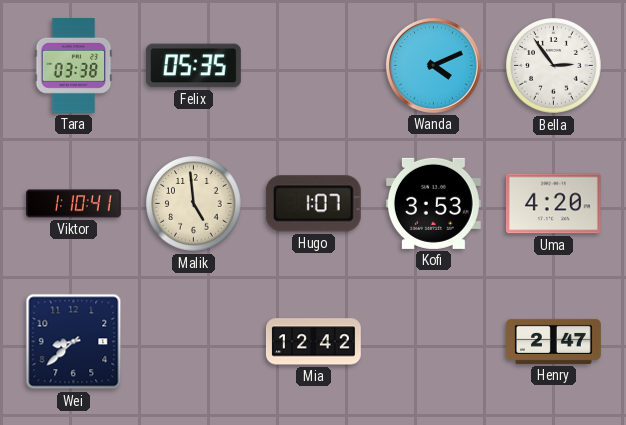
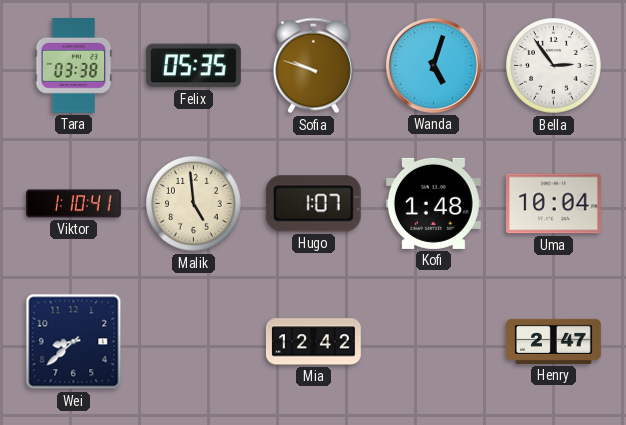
Sofia: none -> 9:48
Wanda: 4:11 -> 5:03
Kofi: 3:53 -> 1:48
Uma: 4:20 -> 10:04
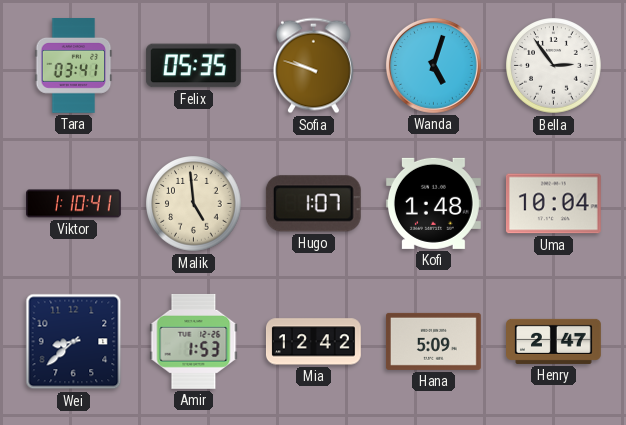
Tara: 03:38 -> 03:41
Amir: none -> 1:53
Hana: none -> 5:09
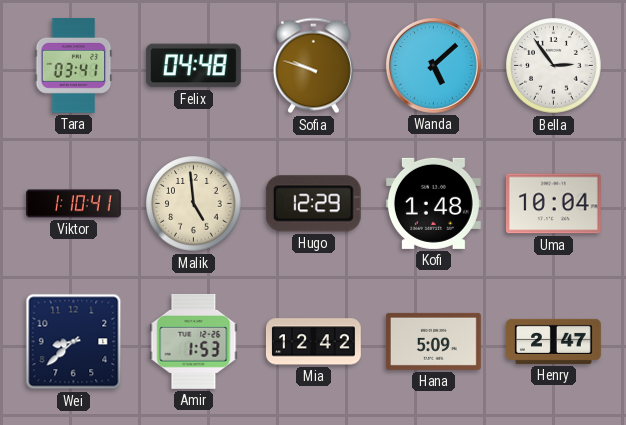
Felix: 05:35 -> 04:48
Wanda: 5:03 -> 5:08
Hugo: 1:07 -> 12:29
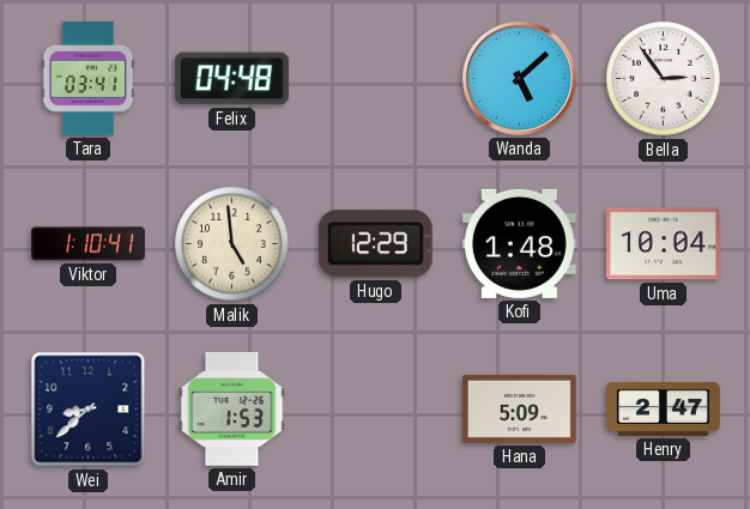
Sofia: 9:48 -> none
Mia: 12:42 -> none
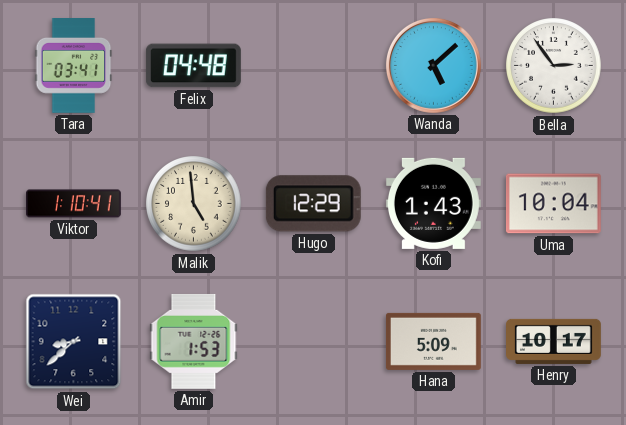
Kofi: 1:48 -> 1:43
Henry: 2:47 -> 10:17
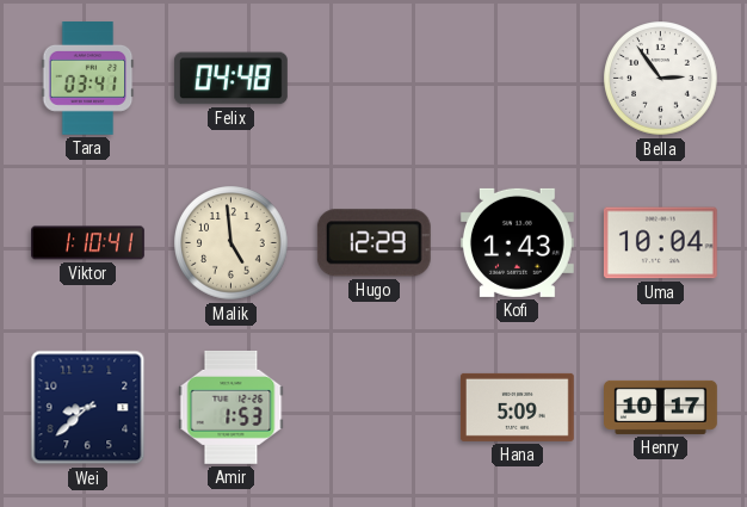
Wanda: 5:08 -> none
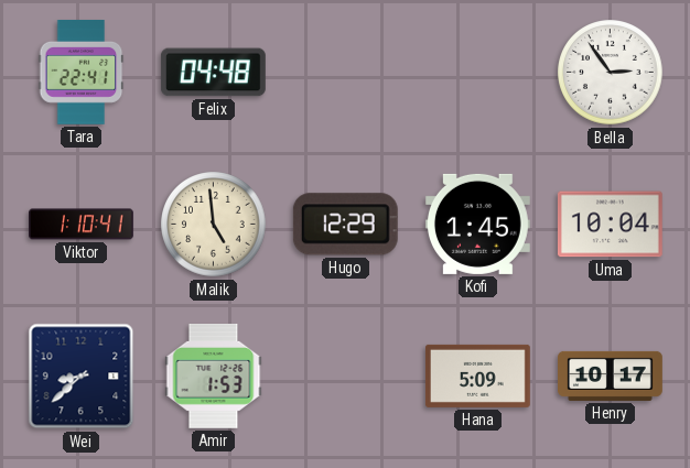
Tara: 03:41 -> 22:41
Kofi: 1:43 -> 1:45
